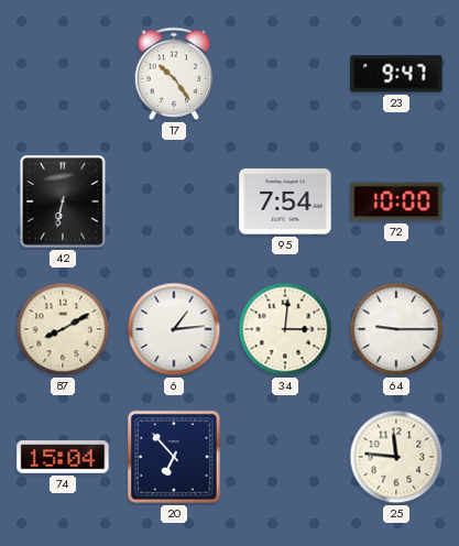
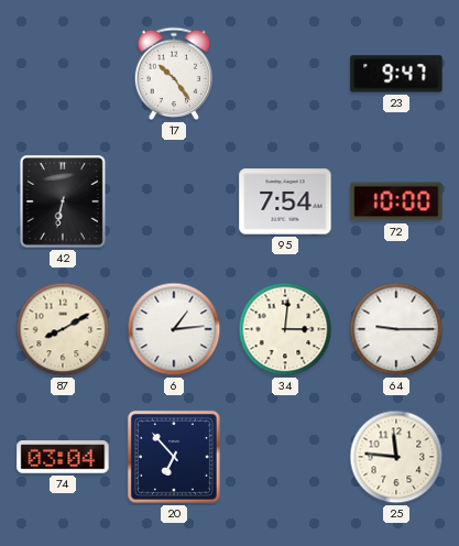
74: 15:04 -> 03:04
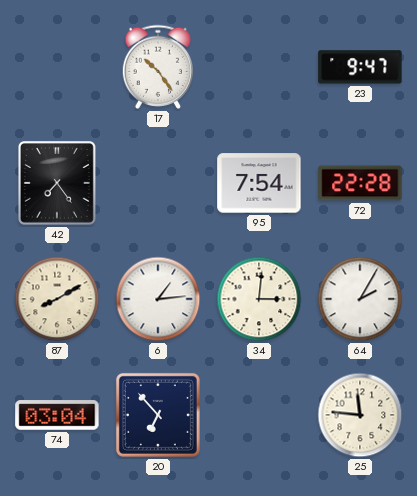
42: 6:32 -> 7:24
72: 10:00 -> 22:28
64: 9:15 -> 2:05
